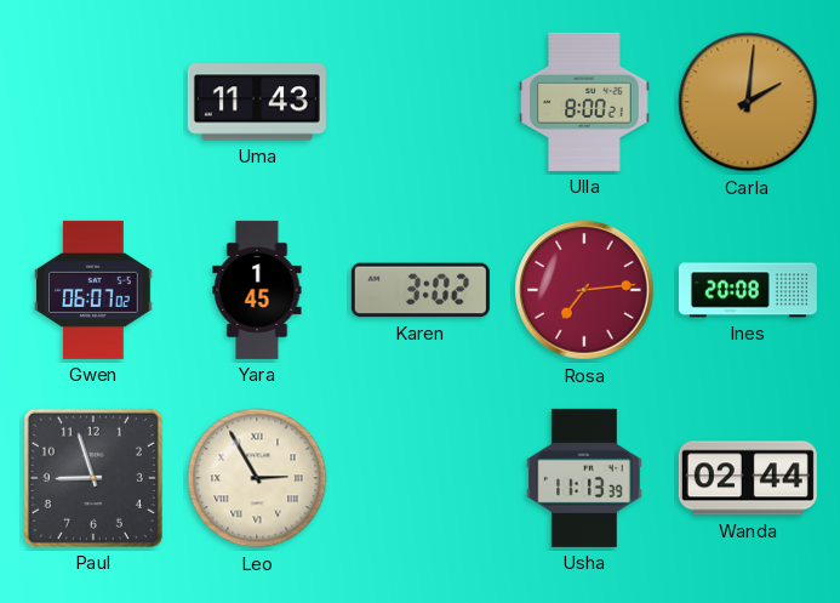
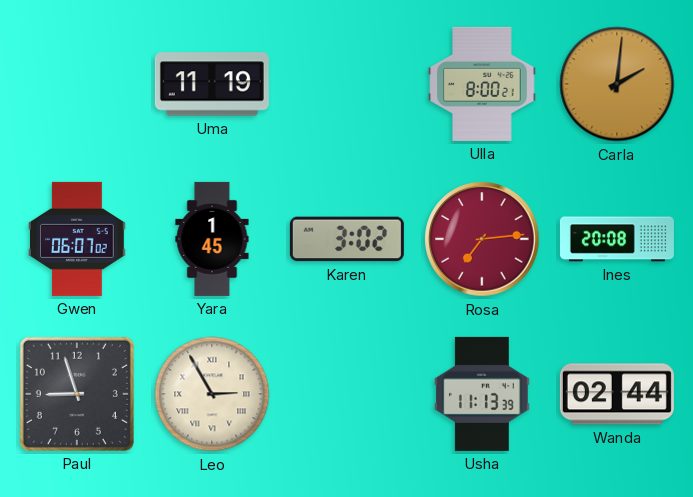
Uma: 11:43 -> 11:19
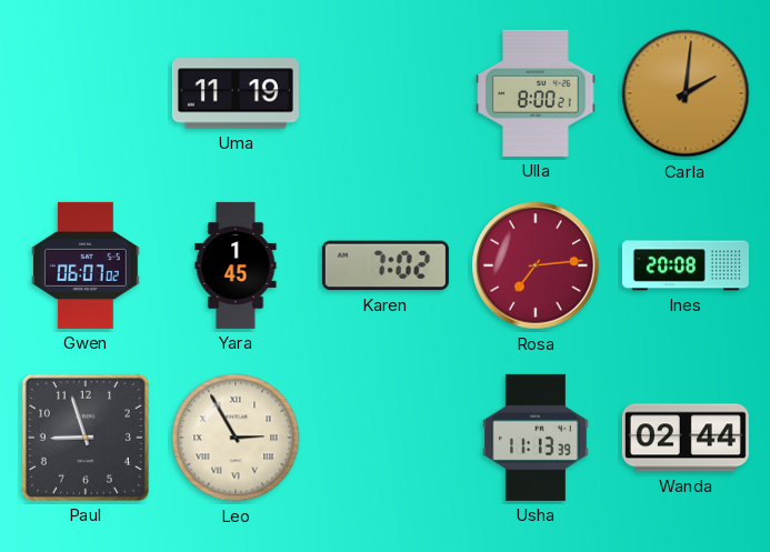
Karen: 3:02 -> 7:02
